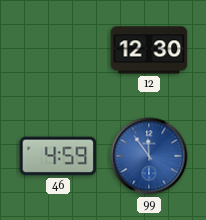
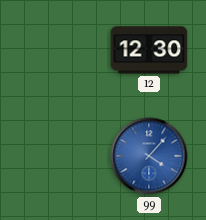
46: 4:59 -> none
99: 11:54 -> 4:07
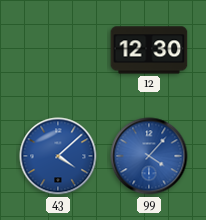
43: none -> 4:08
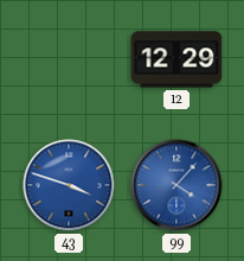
12: 12:30 -> 12:29
43: 4:08 -> 3:48
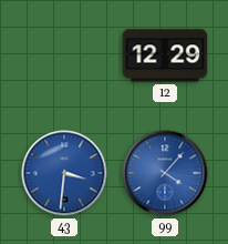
43: 3:48 -> 3:31
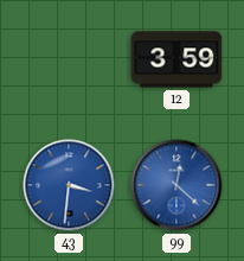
12: 12:29 -> 3:59
99: 4:07 -> 12:22
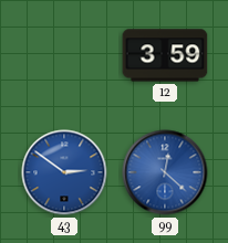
43: 3:31 -> 2:51
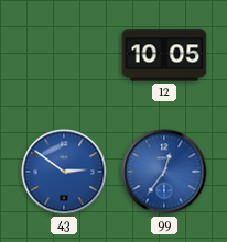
12: 3:59 -> 10:05
99: 12:22 -> 12:36
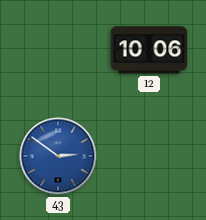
12: 10:05 -> 10:06
99: 12:36 -> none
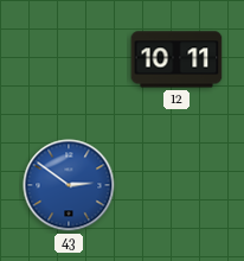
12: 10:06 -> 10:11
